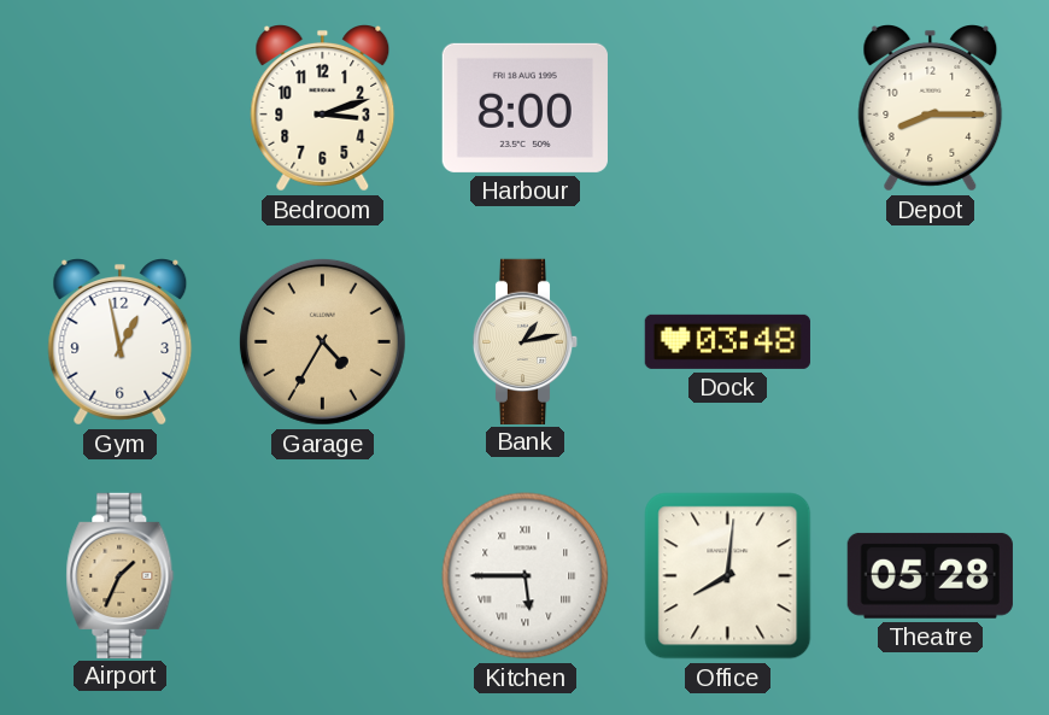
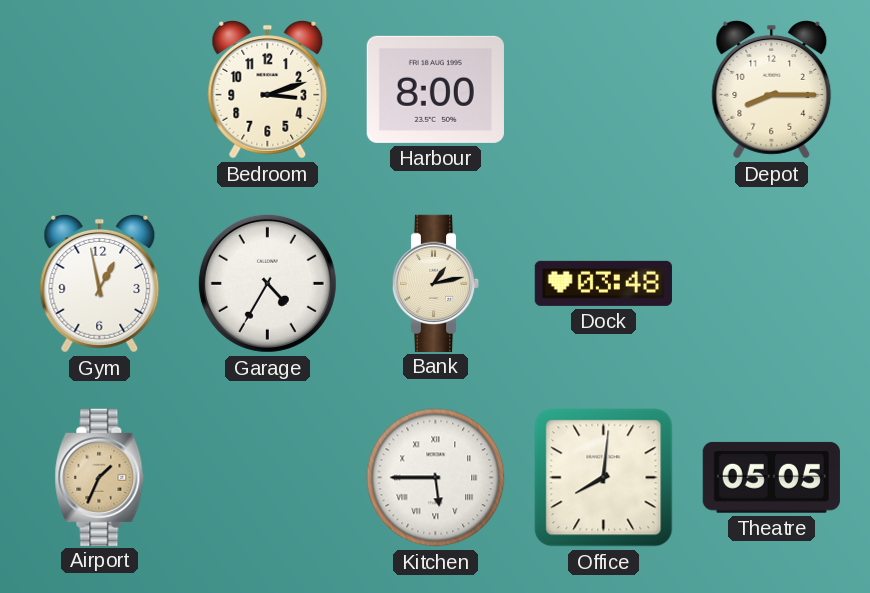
Garage dial: champagne -> white
Theatre: 05:28 -> 05:05
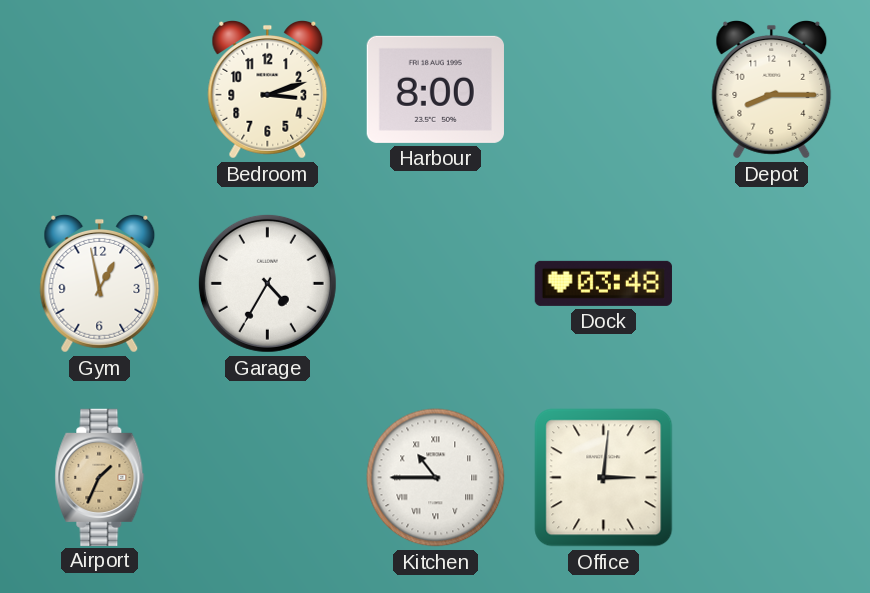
Bank: 1:13 -> none
Kitchen: 5:45 -> 10:45
Office: 8:01 -> 3:01
Theatre: 05:05 -> none
